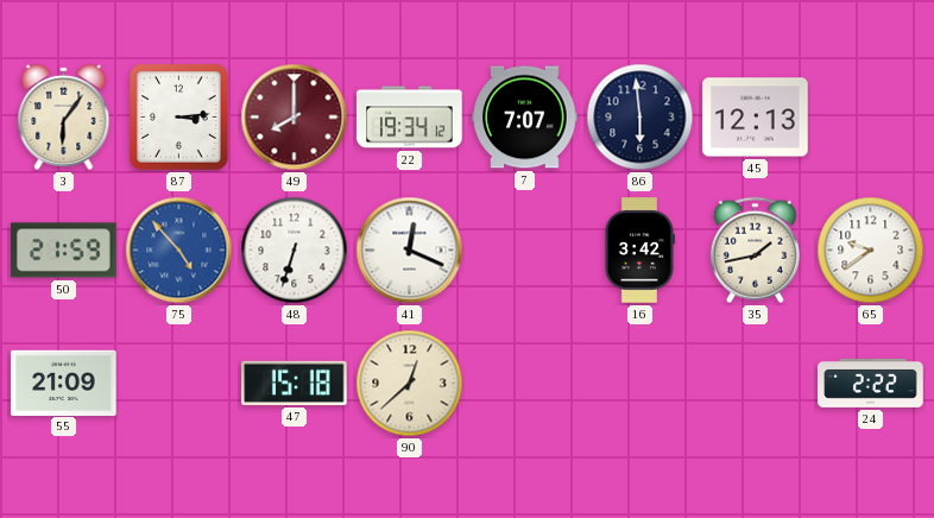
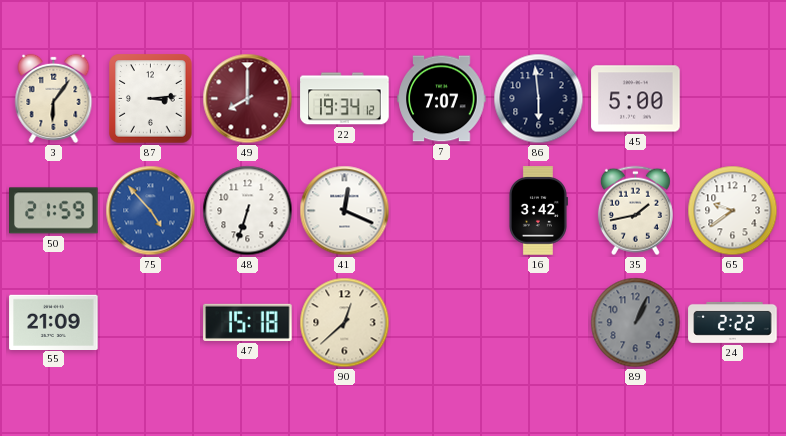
45: 12:13 -> 5:00
89: none -> 1:04
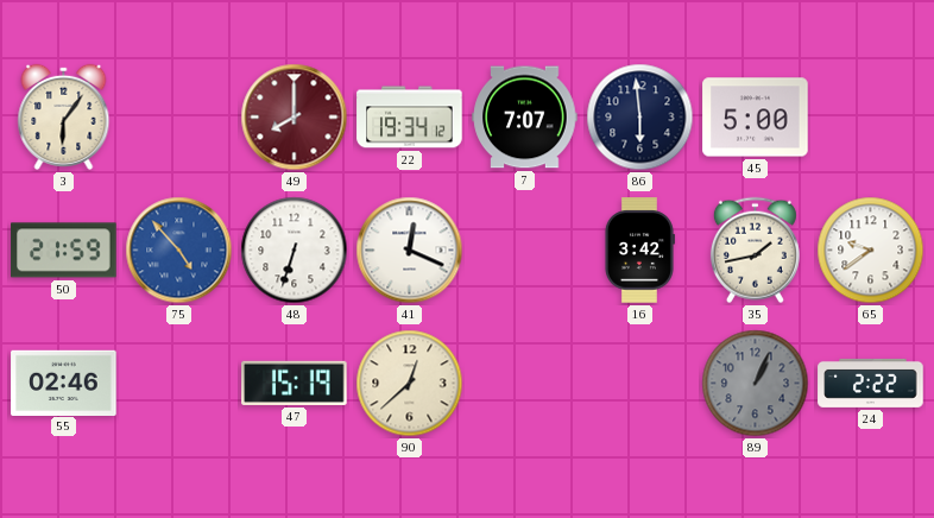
87: 3:14 -> none
55: 21:09 -> 02:46
47: 15:18 -> 15:19
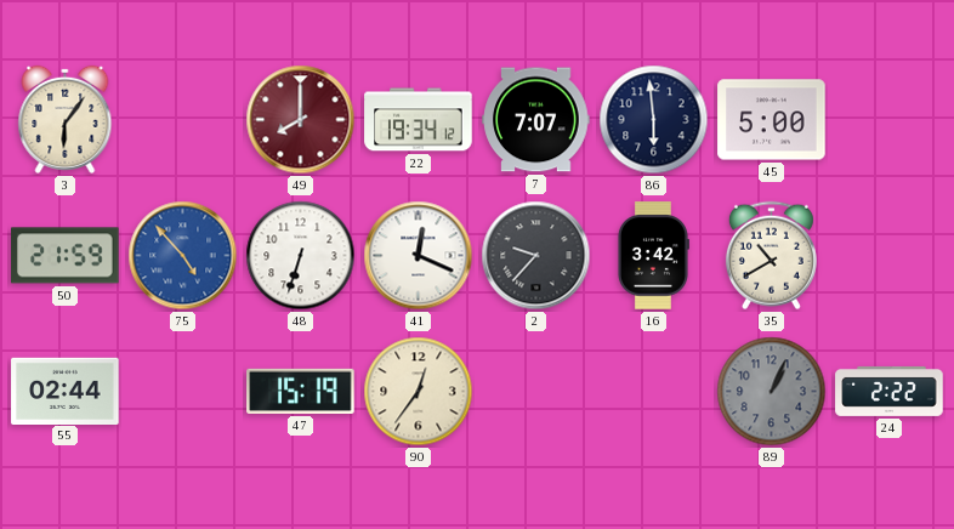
2: none -> 9:37
35: 1:43 -> 10:40
65: 9:39 -> none
55: 02:46 -> 02:44
90: 12:38 -> 12:36
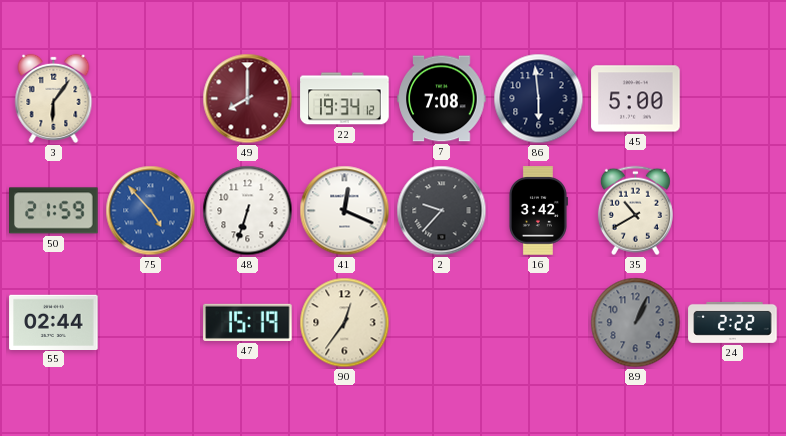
7: 7:07 -> 7:08
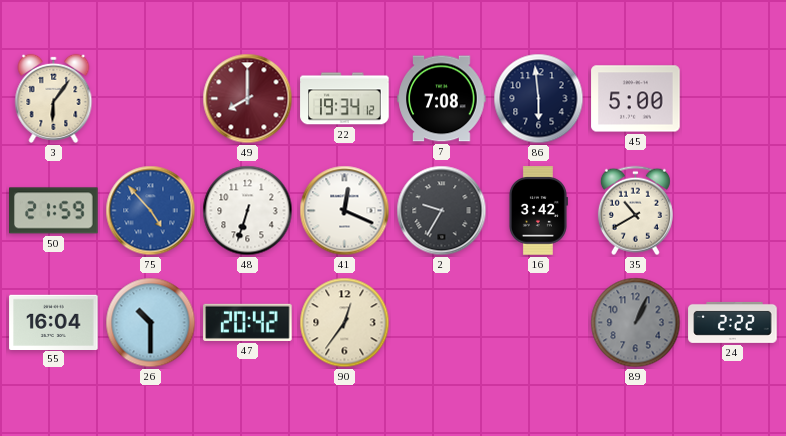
2: 9:37 -> 9:35
55: 02:44 -> 16:04
26: none -> 10:30
47: 15:19 -> 20:42
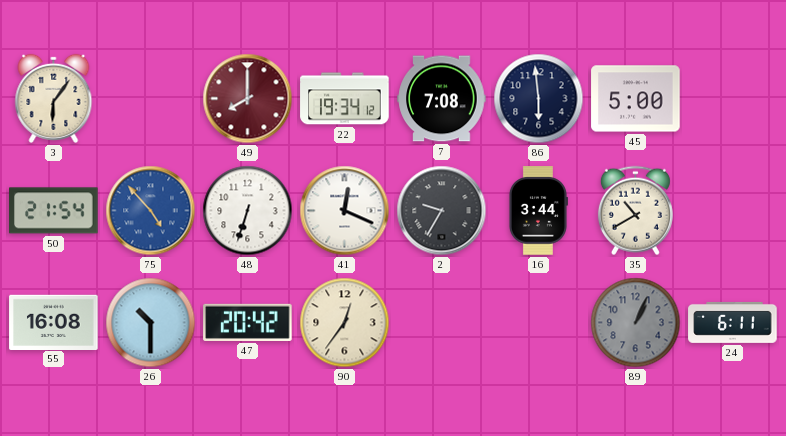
50: 21:59 -> 21:54
16: 3:42 -> 3:44
55: 16:04 -> 16:08
24: 2:22 -> 6:11
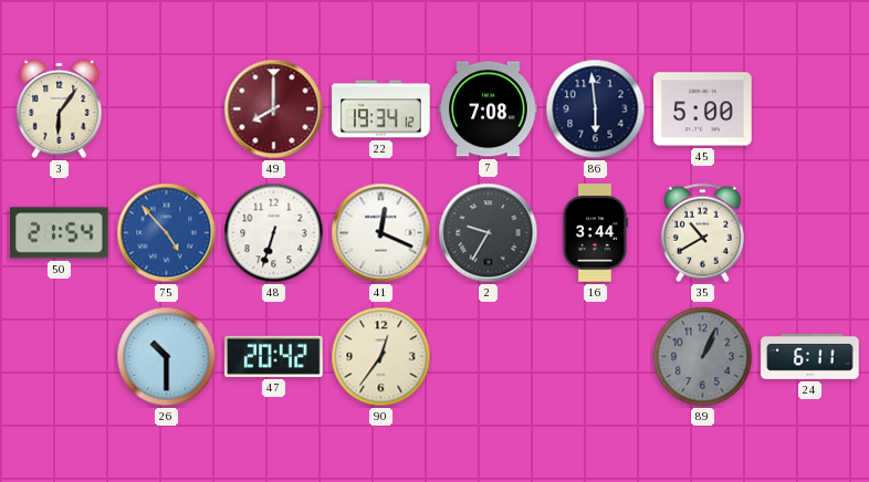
55: 16:08 -> none
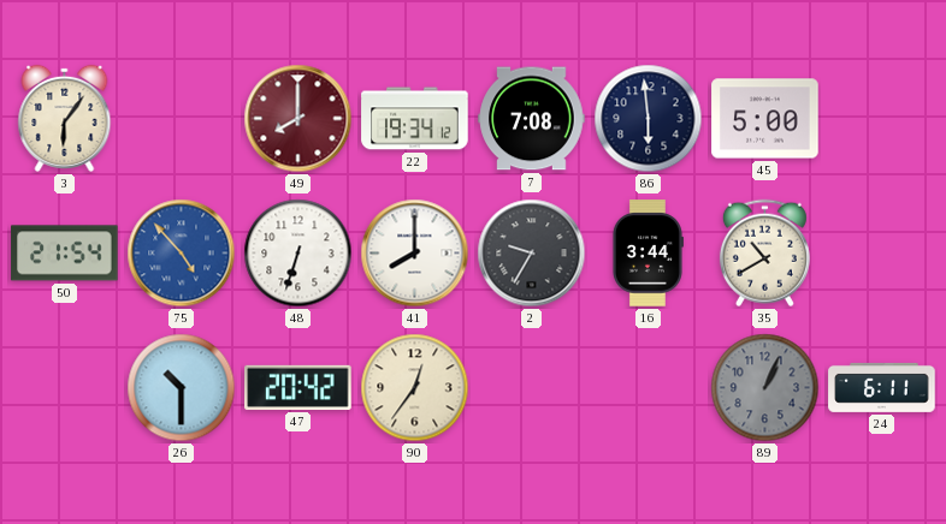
41: 12:19 -> 8:00
